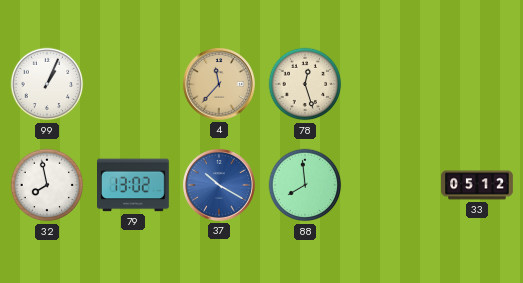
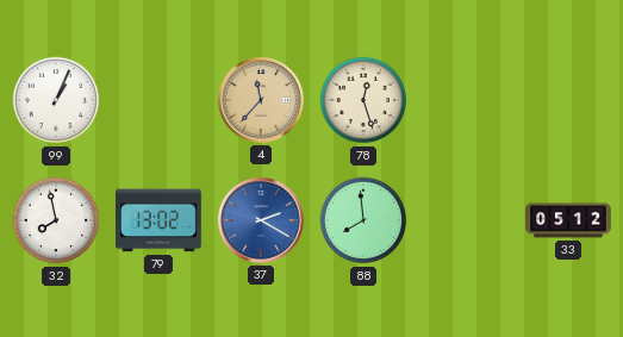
37: 10:20 -> 2:20
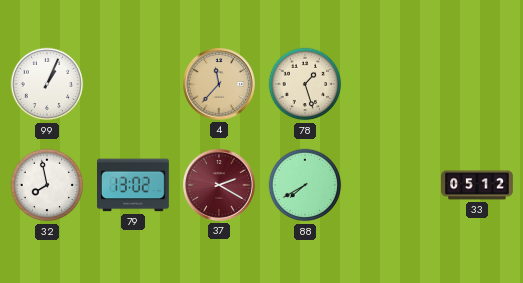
78: 12:27 -> 1:27
37 dial: blue -> burgundy
88: 7:59 -> 7:40
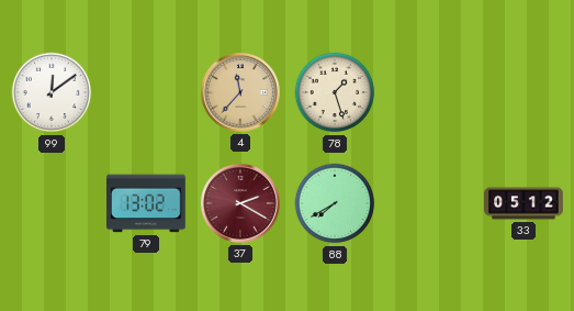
99: 1:04 -> 12:09
32: 7:58 -> none
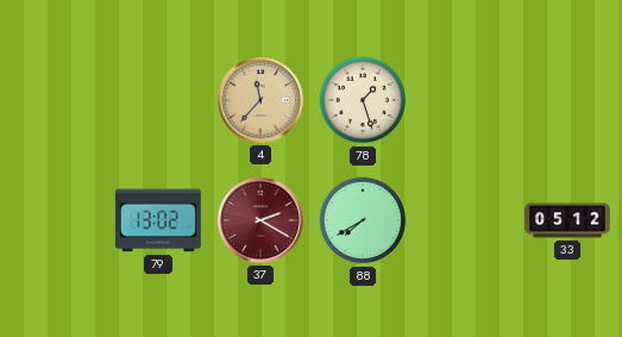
99: 12:09 -> none
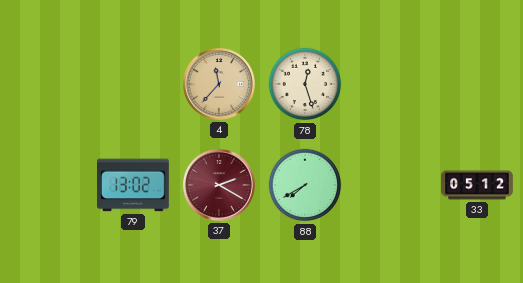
78: 1:27 -> 12:27
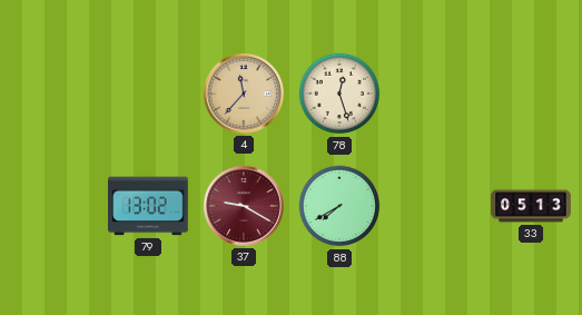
37: 2:20 -> 9:20
33: 05:12 -> 05:13
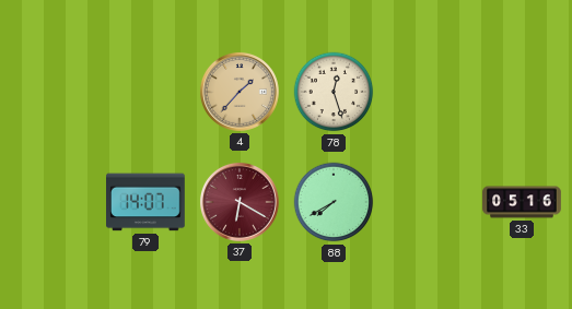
4: 11:37 -> 1:37
79: 13:02 -> 14:07
37: 9:20 -> 6:20
33: 05:13 -> 05:16
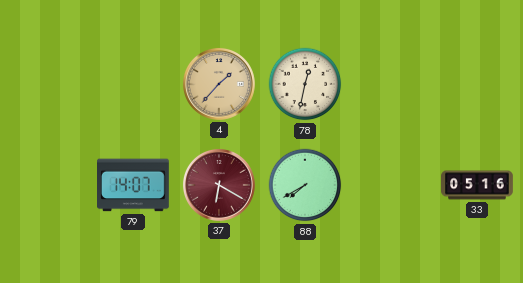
78: 12:27 -> 12:32
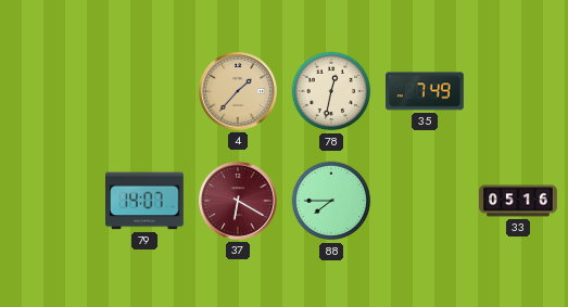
35: none -> 7:49
88: 7:40 -> 7:45
